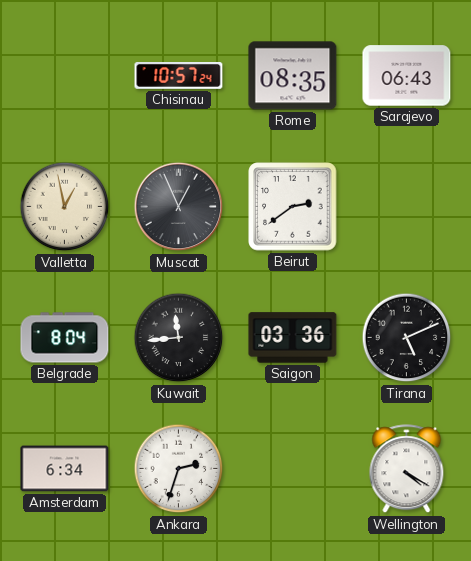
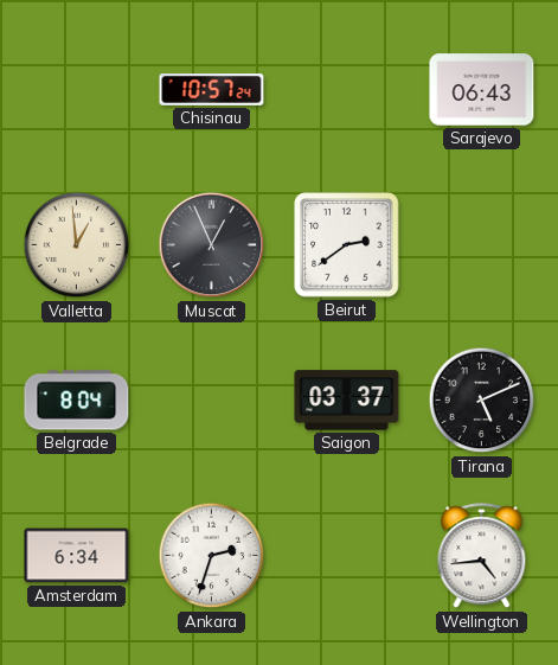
Rome: 08:35 -> none
Valletta: 12:58 -> 12:59
Kuwait: 11:44 -> none
Saigon: 03:36 -> 03:37
Wellington: 4:20 -> 4:44
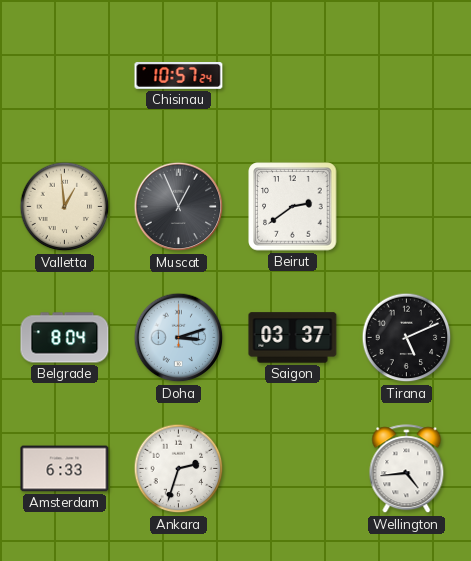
Sarajevo: 06:43 -> none
Doha: none -> 3:12
Amsterdam: 6:34 -> 6:33
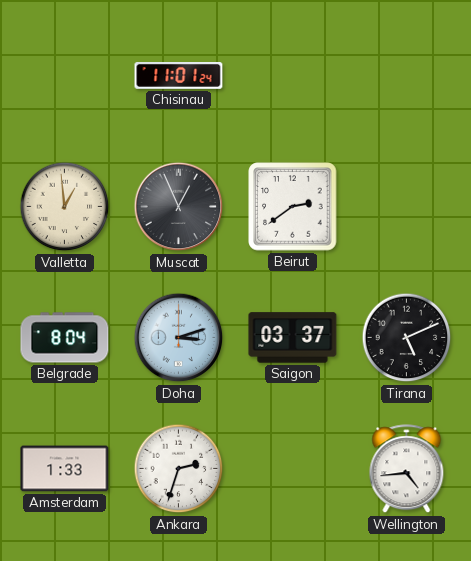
Chisinau: 10:57 -> 11:01
Amsterdam: 6:33 -> 1:33
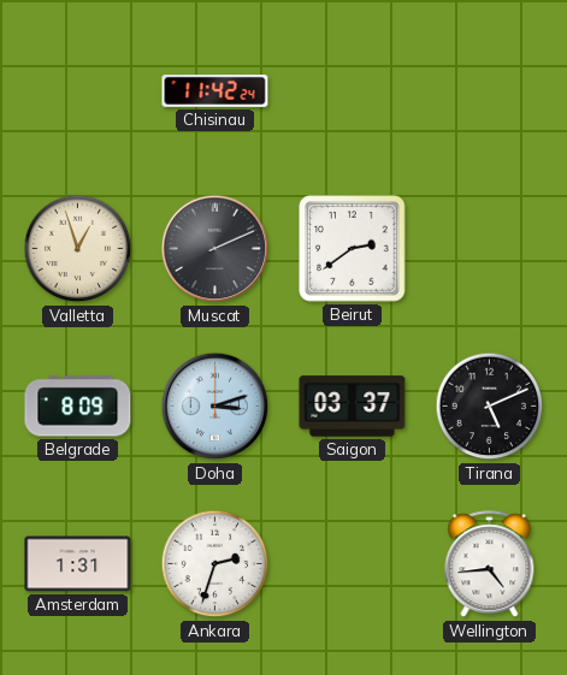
Chisinau: 11:01 -> 11:42
Valletta: 12:59 -> 12:57
Muscat: 12:56 -> 2:11
Belgrade: 8:04 -> 8:09
Amsterdam: 1:33 -> 1:31
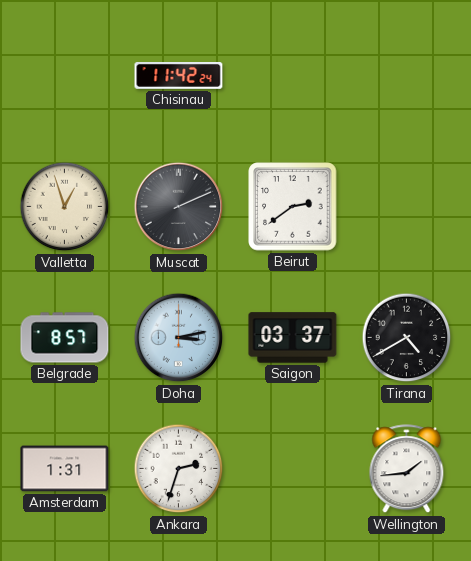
Belgrade: 8:09 -> 8:57
Doha: 3:12 -> 3:13
Tirana: 5:11 -> 4:40
Wellington: 4:44 -> 1:44
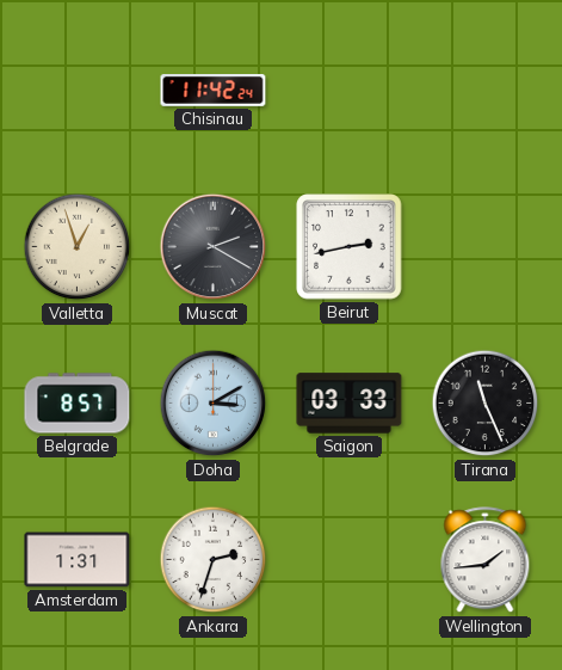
Muscat: 2:11 -> 2:20
Beirut: 2:39 -> 2:43
Doha: 3:13 -> 3:10
Saigon: 03:37 -> 03:33
Tirana: 4:40 -> 11:26
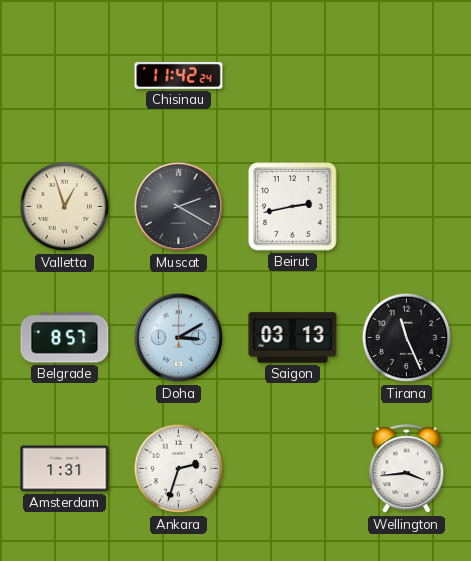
Saigon: 03:33 -> 03:13
Wellington: 1:44 -> 3:44
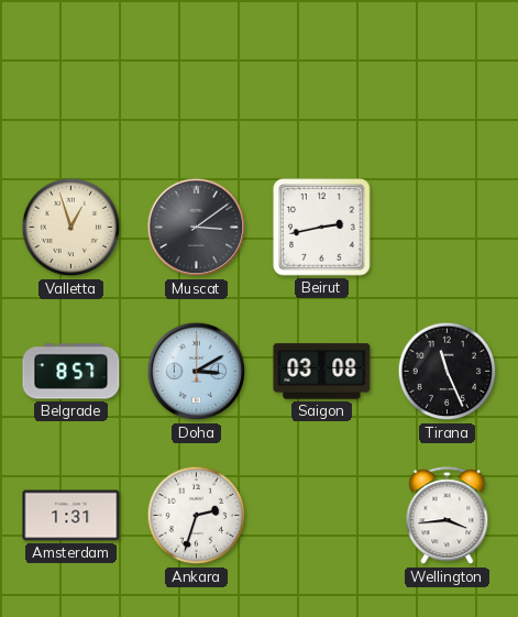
Chisinau: 11:42 -> none
Muscat: 2:20 -> 3:09
Saigon: 03:13 -> 03:08
